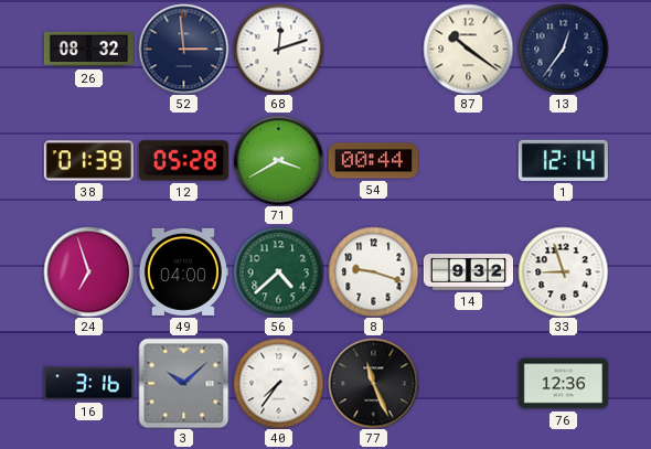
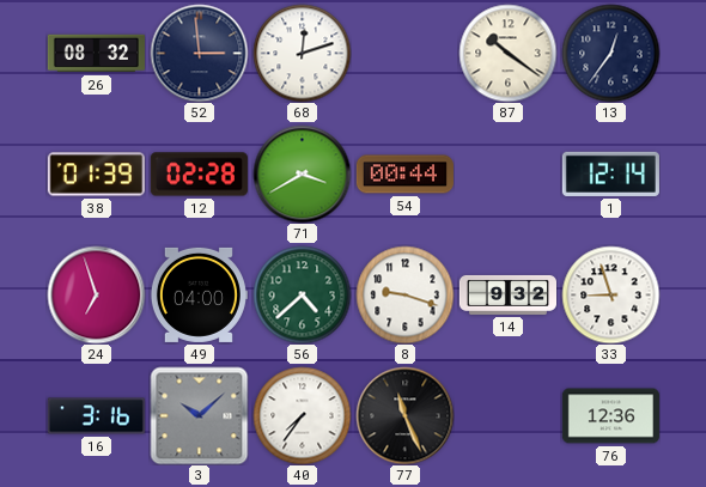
12: 05:28 -> 02:28
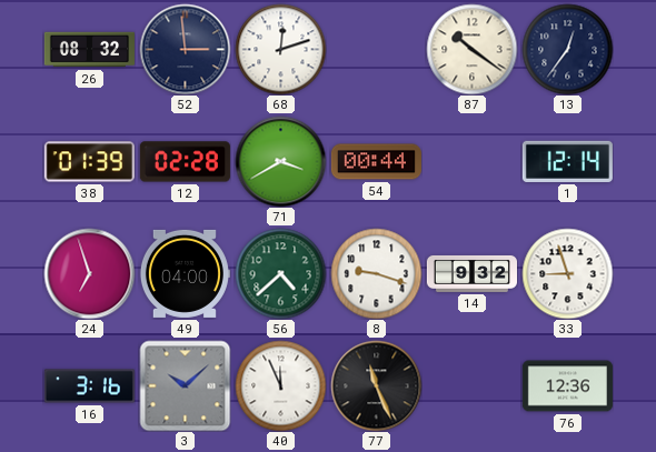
40: 7:36 -> 11:56
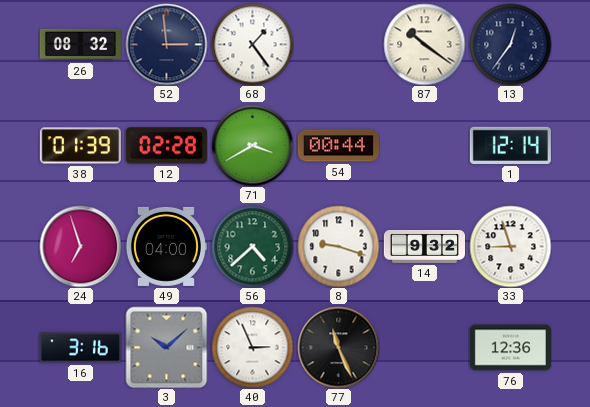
68: 12:12 -> 1:24
40: 11:56 -> 2:56
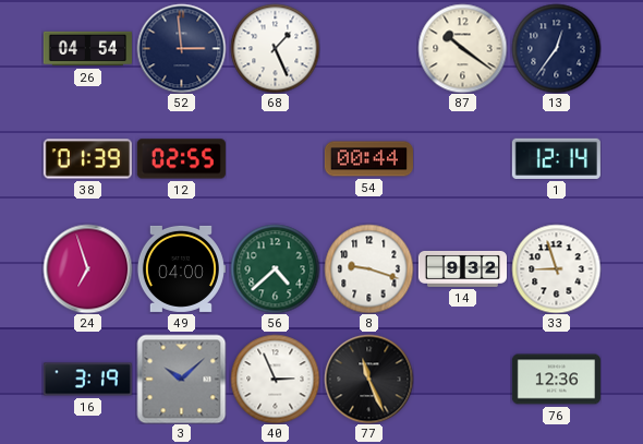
26: 08:32 -> 04:54
68: 1:24 -> 1:26
12: 02:28 -> 02:55
71: 3:40 -> none
16: 3:16 -> 3:19
